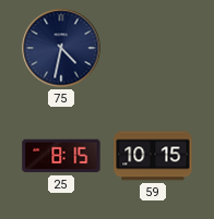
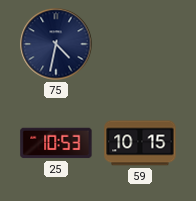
25: 8:15 -> 10:53
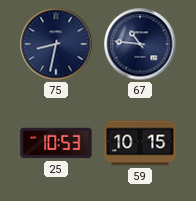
75: 4:32 -> 8:32
67: none -> 10:46
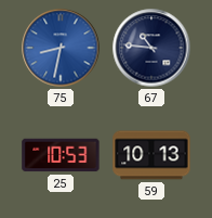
75 dial: navy -> blue
59: 10:15 -> 10:13
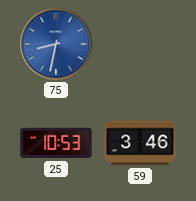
67: 10:46 -> none
59: 10:13 -> 3:46
